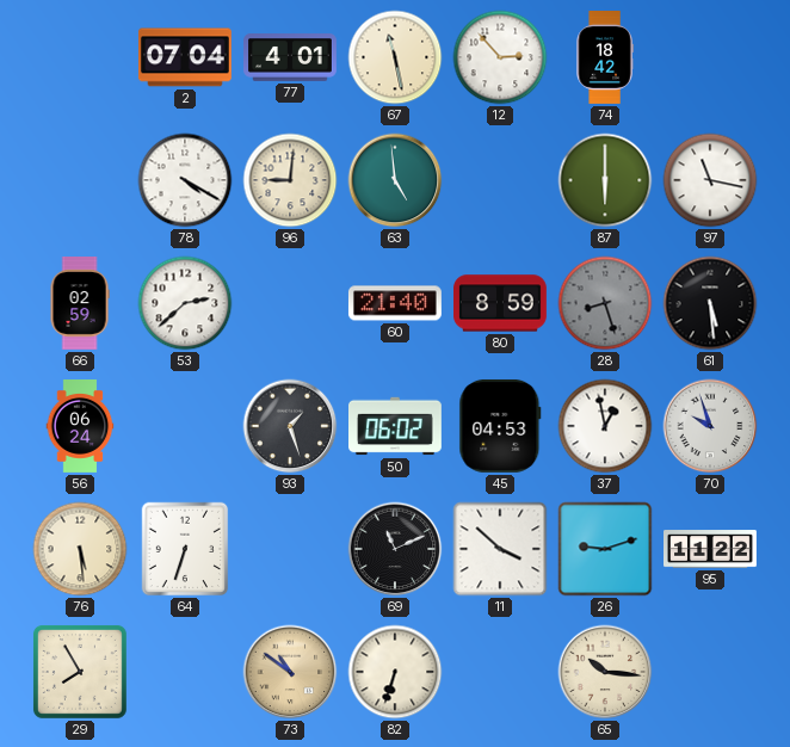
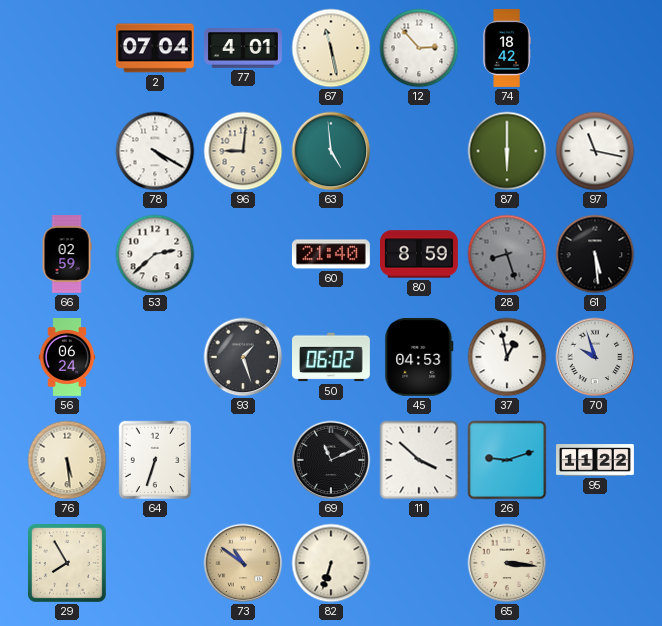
65: 10:16 -> 3:16
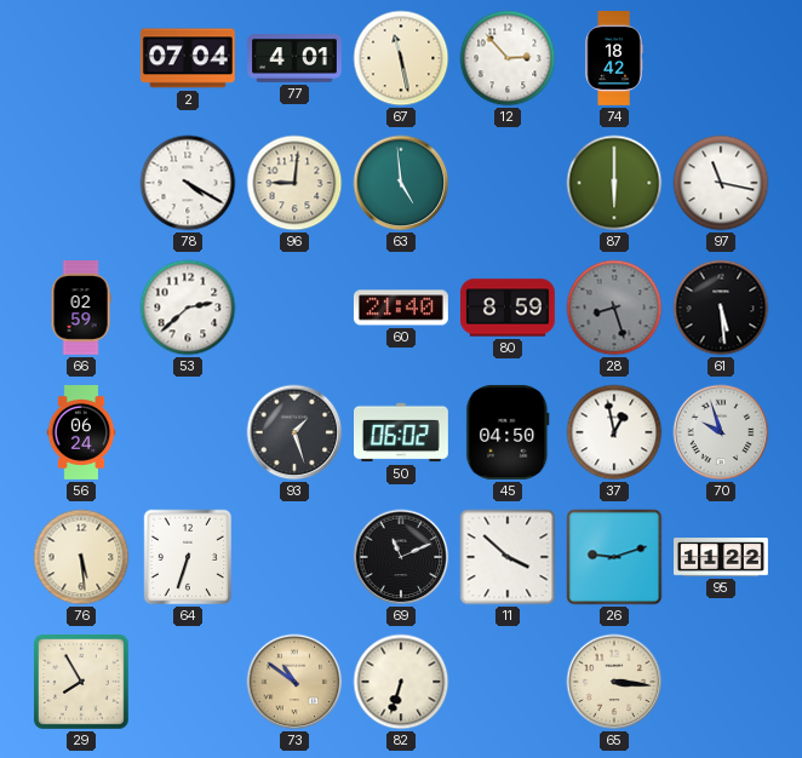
45: 04:53 -> 04:50
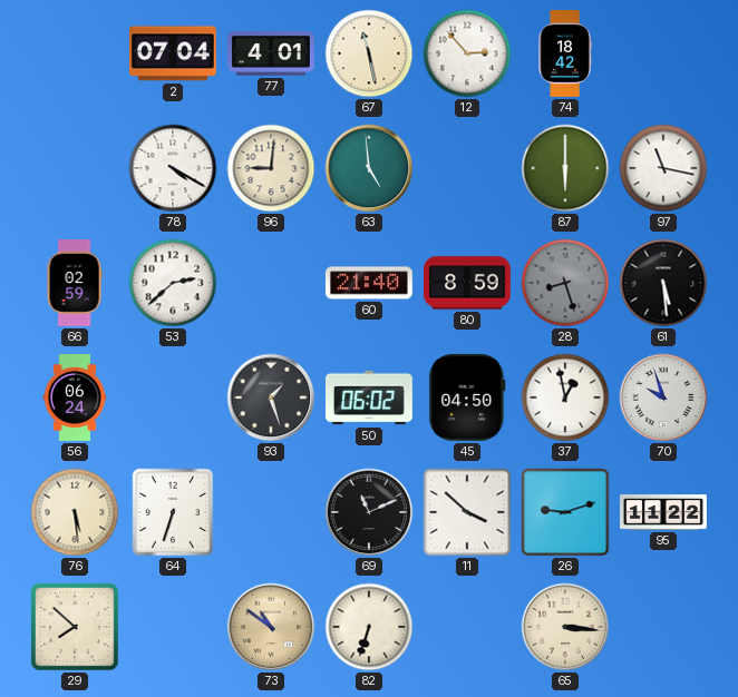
29: 7:55 -> 7:52
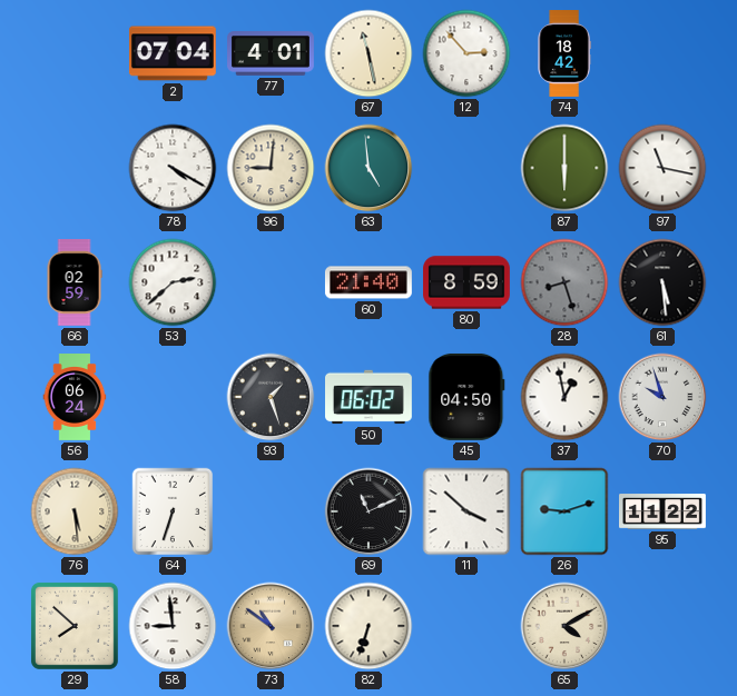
58: none -> 8:59
65: 3:16 -> 4:10
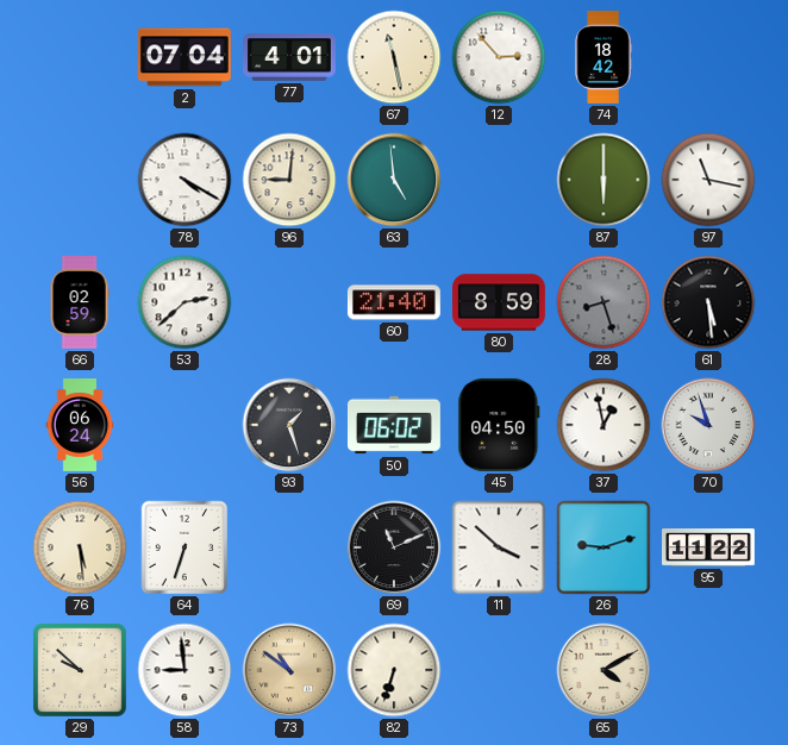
29: 7:52 -> 9:52
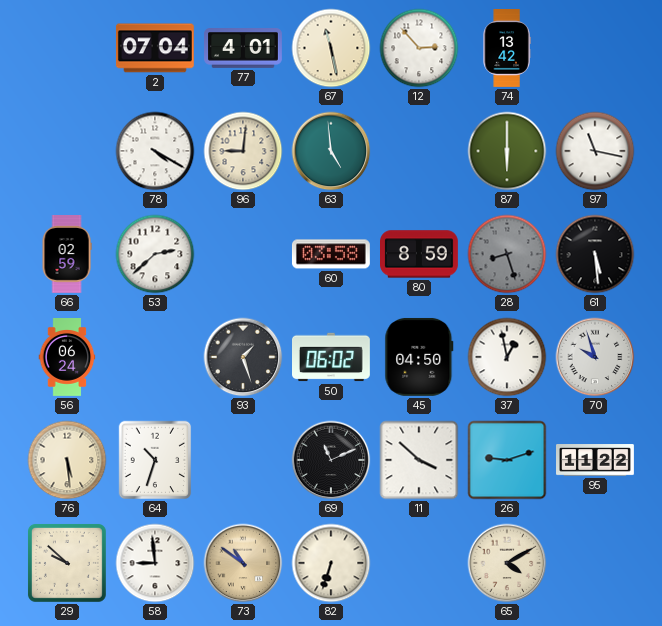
74: 18:42 -> 13:42
60: 21:40 -> 03:58
64: 6:33 -> 10:33
